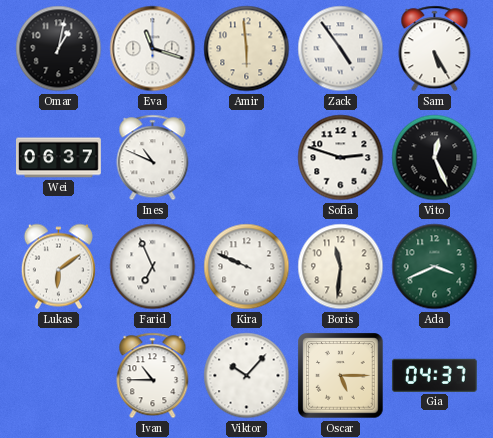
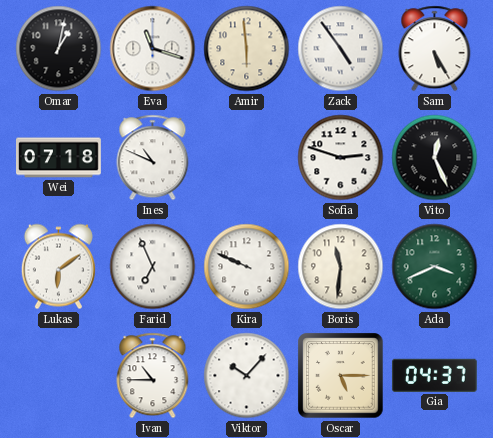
Wei: 06:37 -> 07:18
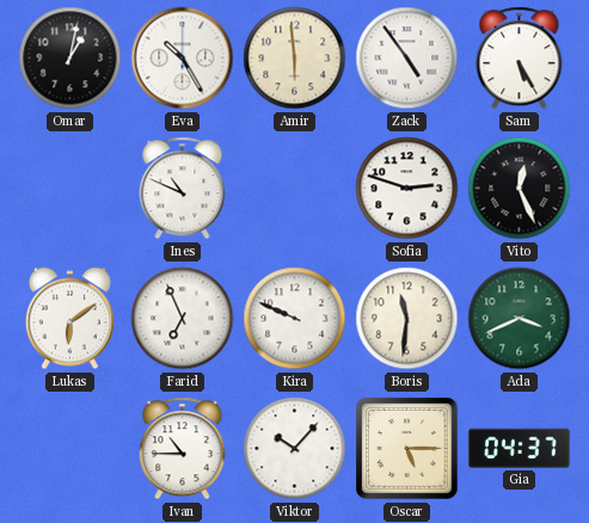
Eva: 11:18 -> 10:25
Wei: 07:18 -> none
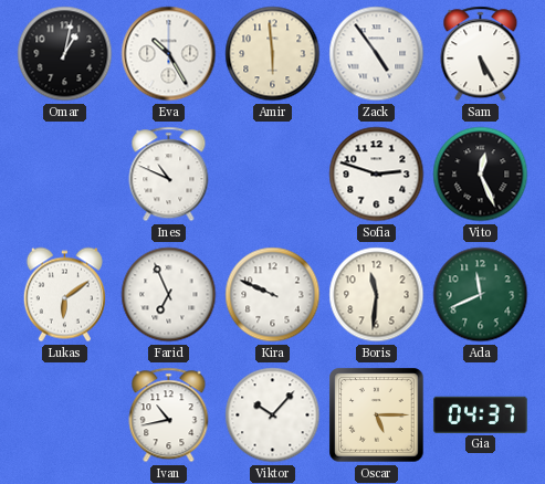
Ada: 3:41 -> 11:41
Ivan: 10:45 -> 10:43
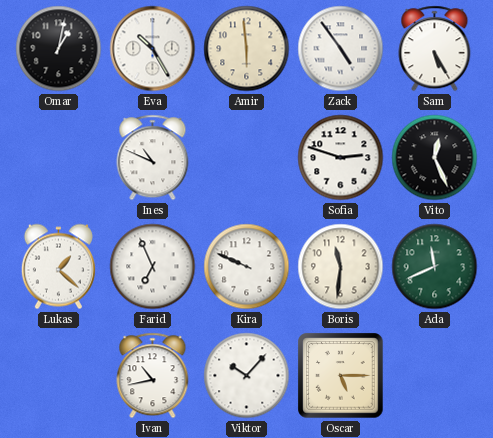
Lukas: 6:09 -> 1:22
Gia: 04:37 -> none
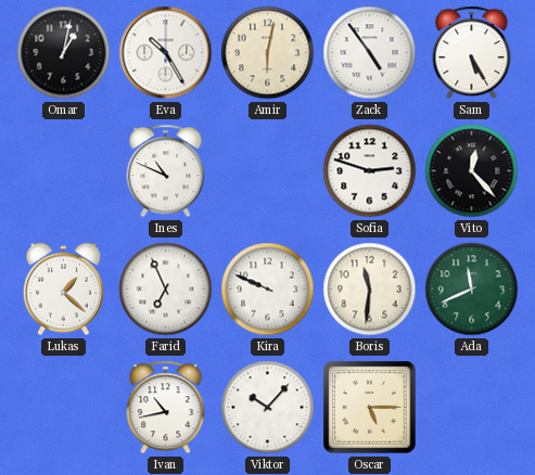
Amir: 5:59 -> 6:02
Vito: 12:26 -> 12:23
